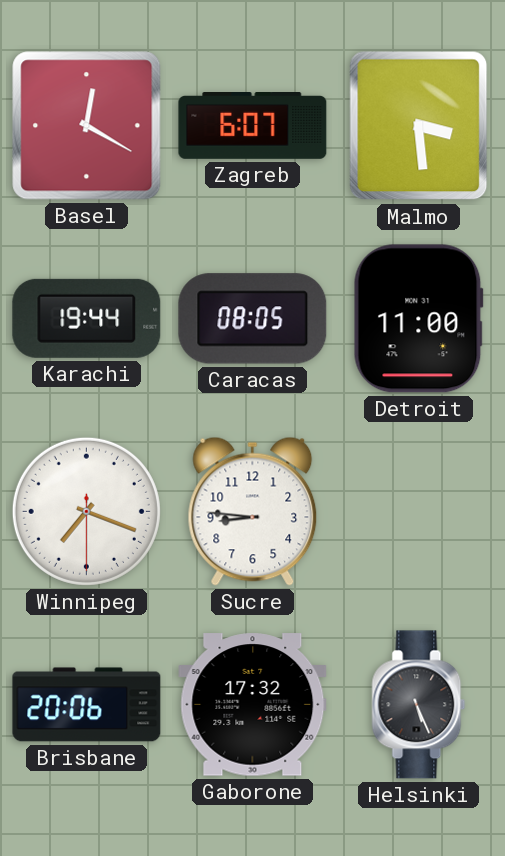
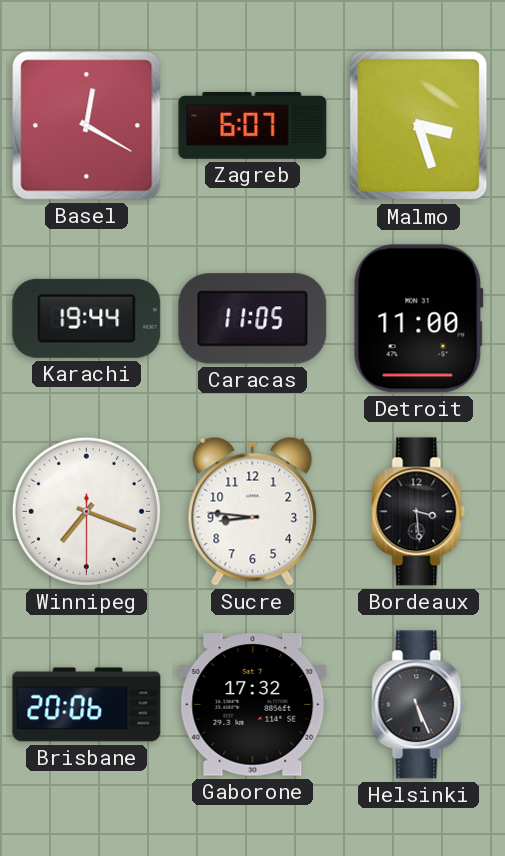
Malmo: 3:29 -> 3:27
Caracas: 08:05 -> 11:05
Bordeaux: none -> 3:29
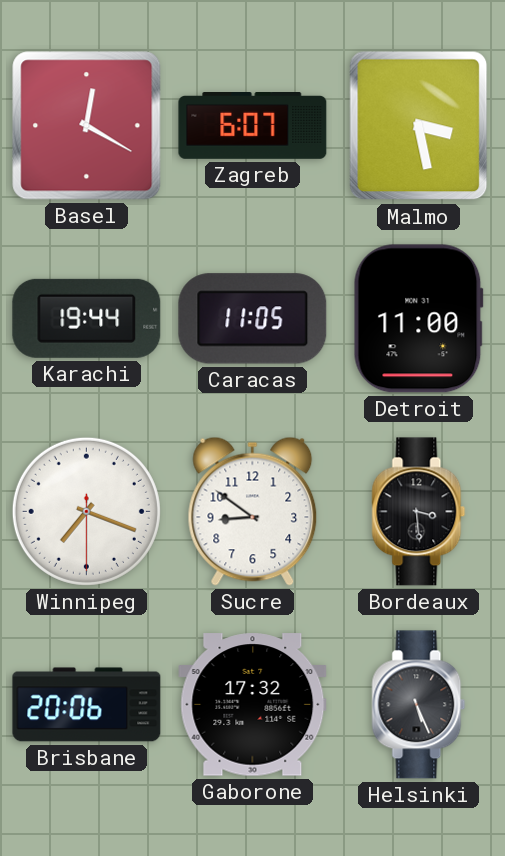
Malmo: 3:27 -> 3:28
Sucre: 8:46 -> 8:51
